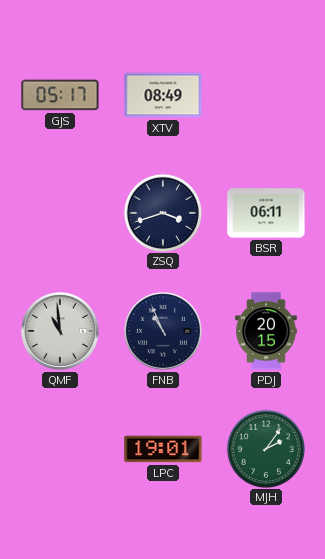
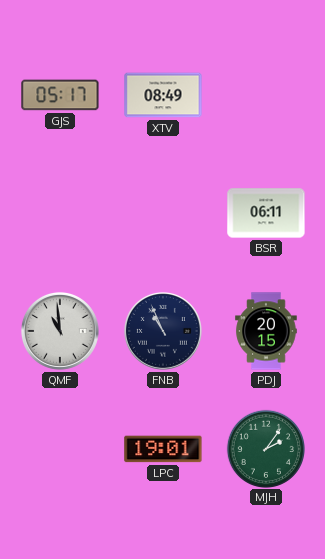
ZSQ: 3:42 -> none
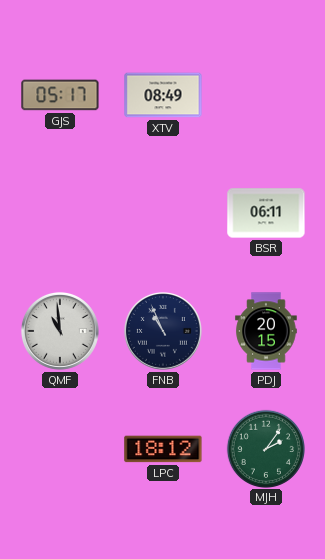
LPC: 19:01 -> 18:12
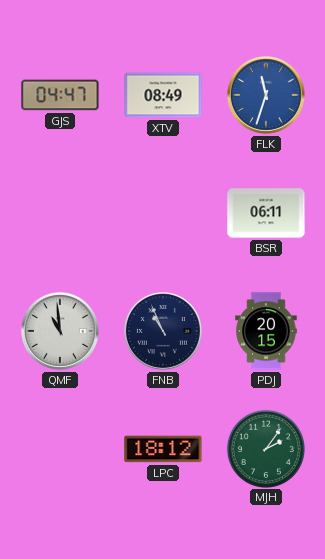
GJS: 05:17 -> 04:47
FLK: none -> 11:33
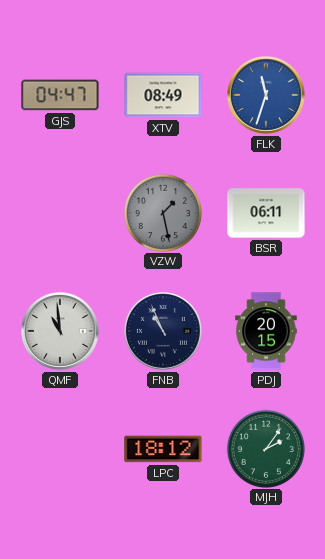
VZW: none -> 1:28
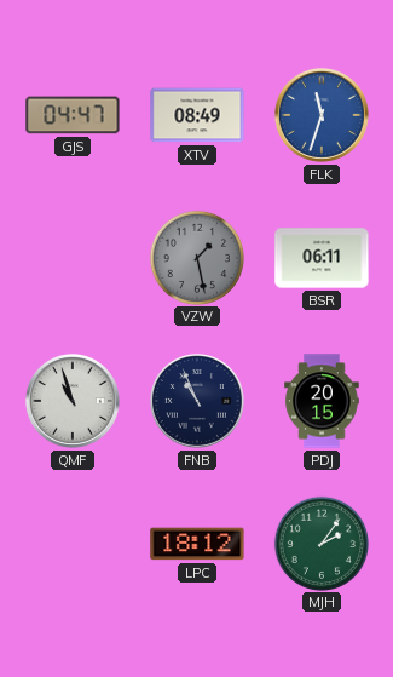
QMF: 10:59 -> 10:57
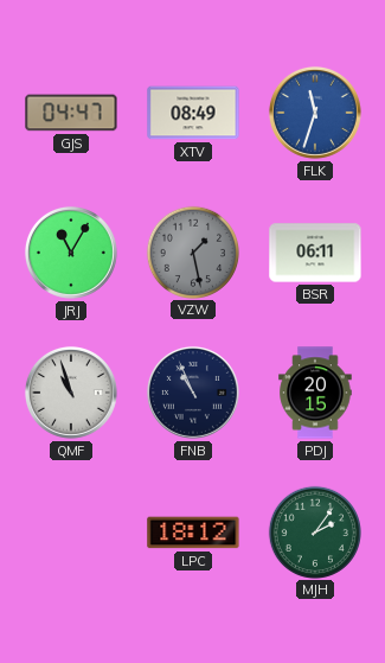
JRJ: none -> 11:05
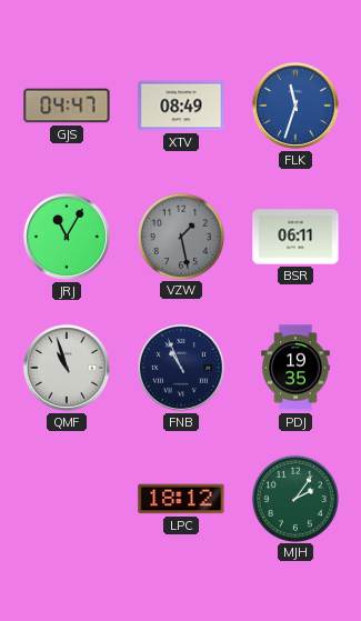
PDJ: 20:15 -> 19:35
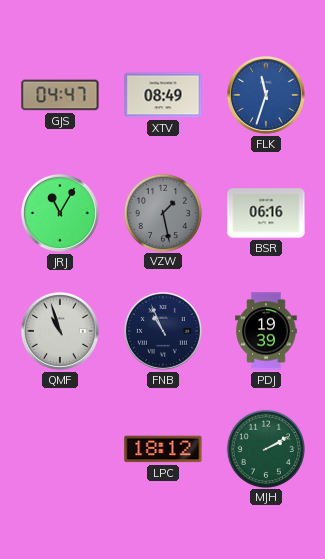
BSR: 06:11 -> 06:16
PDJ: 19:35 -> 19:39
MJH: 2:06 -> 2:10
